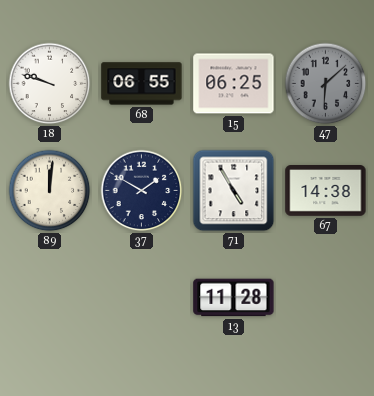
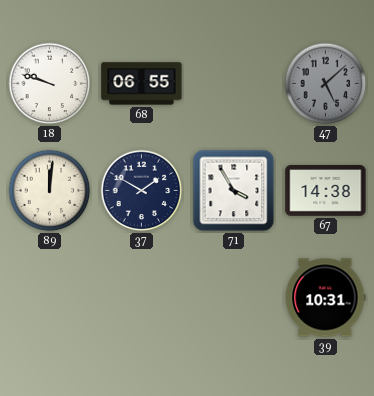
15: 06:25 -> none
47: 6:08 -> 5:08
71: 4:55 -> 3:55
13: 11:28 -> none
39: none -> 10:31
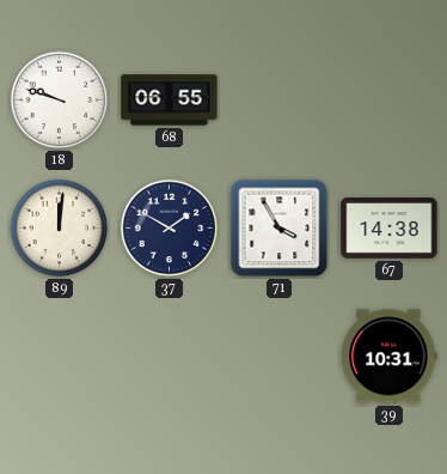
47: 5:08 -> none
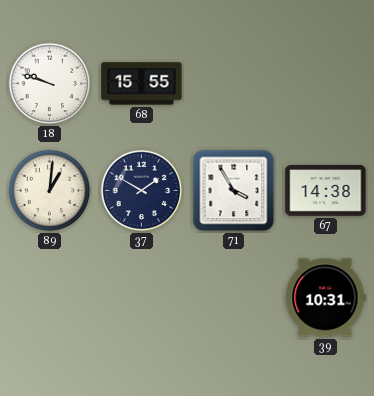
68: 06:55 -> 15:55
89: 12:01 -> 1:01
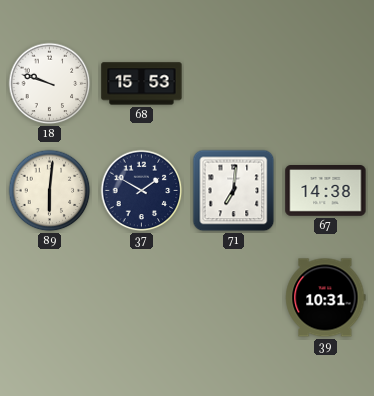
68: 15:55 -> 15:53
89: 1:01 -> 6:01
71: 3:55 -> 7:01
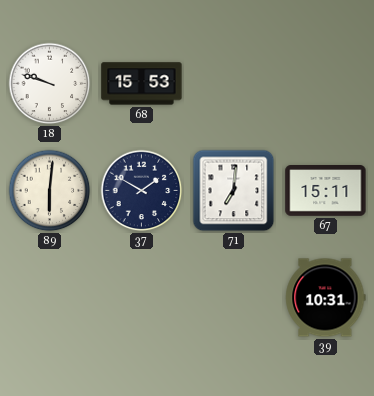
67: 14:38 -> 15:11
